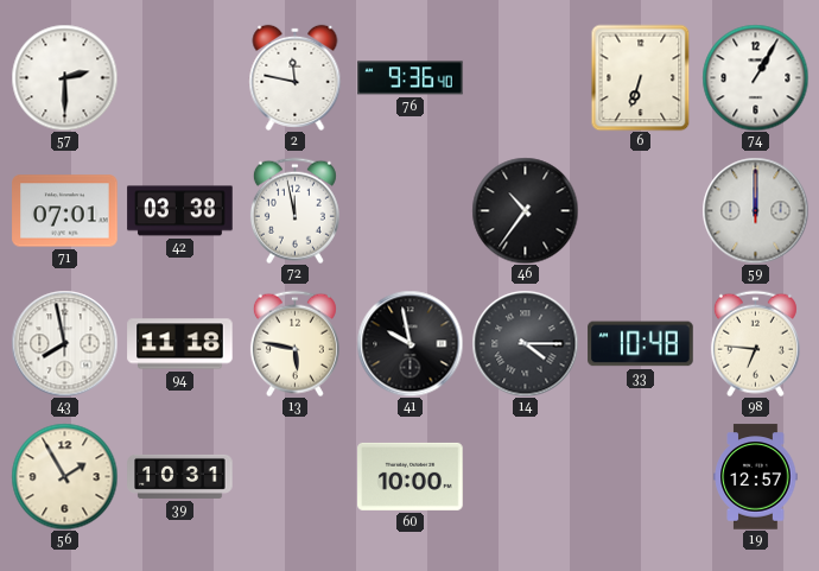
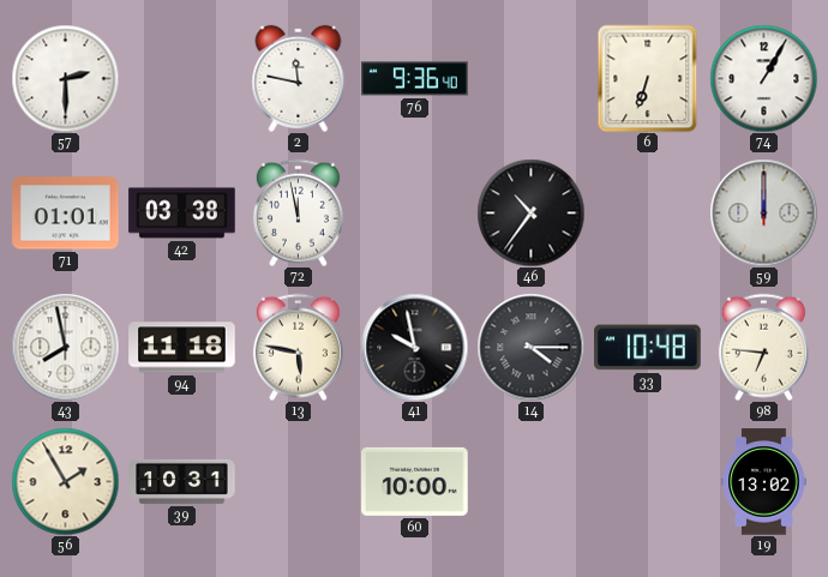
71: 07:01 -> 01:01
19: 12:57 -> 13:02
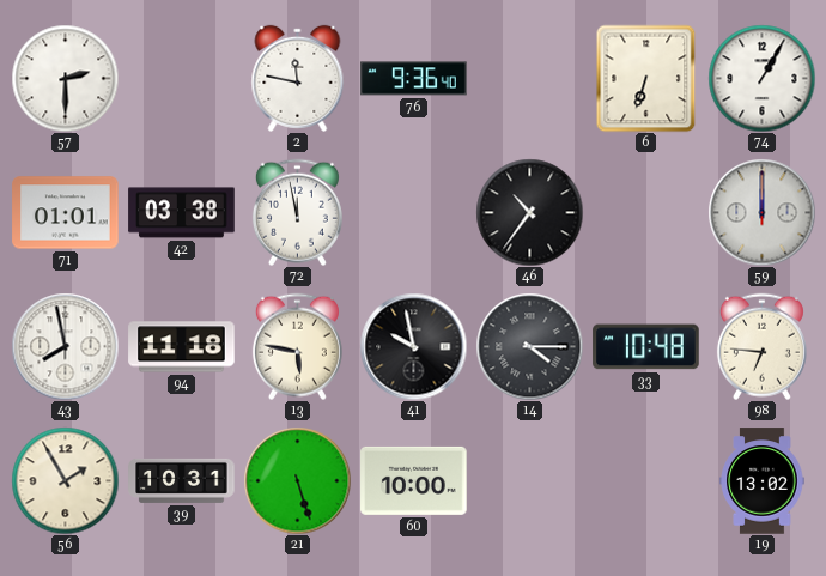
21: none -> 5:27
